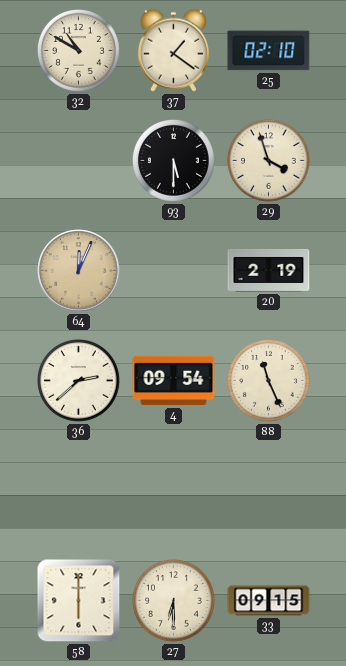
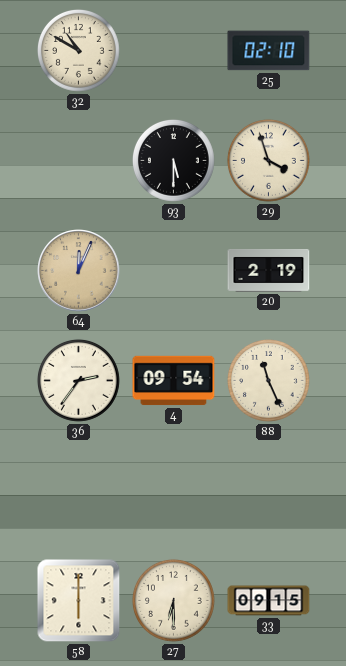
37: 1:21 -> none
36: 2:38 -> 2:36
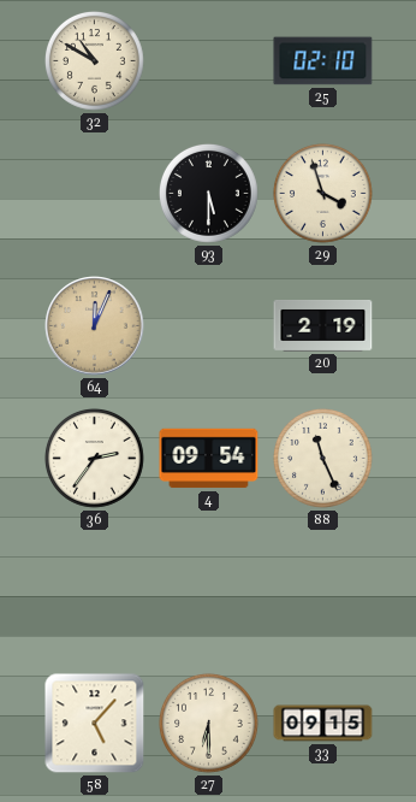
58: 6:00 -> 5:07
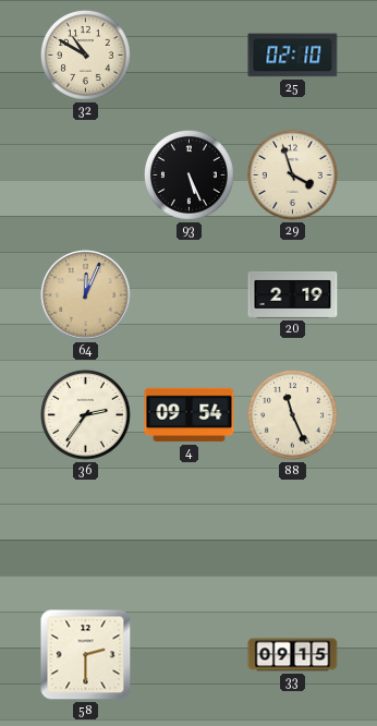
93: 5:30 -> 5:26
58: 5:07 -> 2:30
27: 6:30 -> none
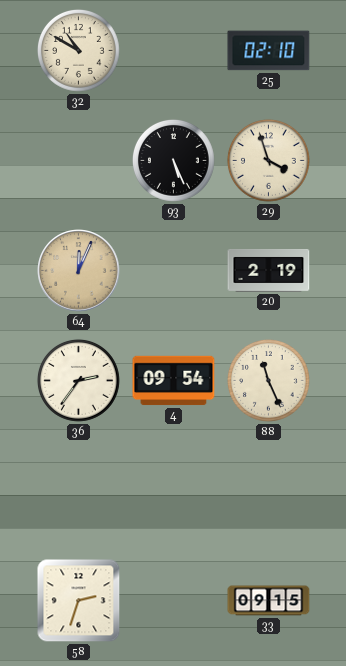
58: 2:30 -> 2:33
